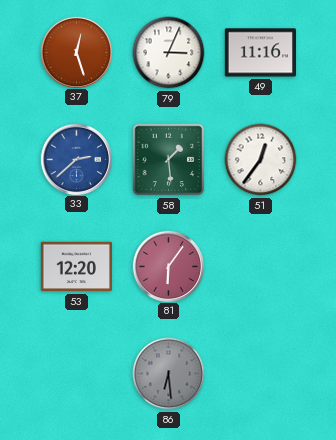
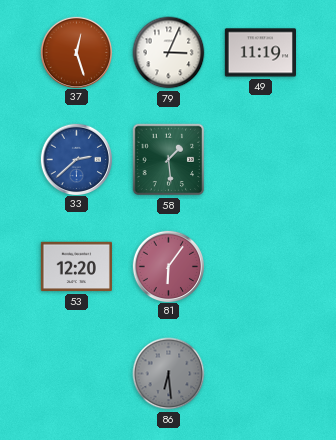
49: 11:16 -> 11:19
51: 12:36 -> none
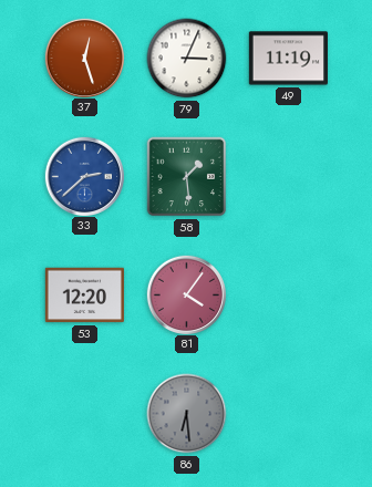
81: 6:06 -> 4:06
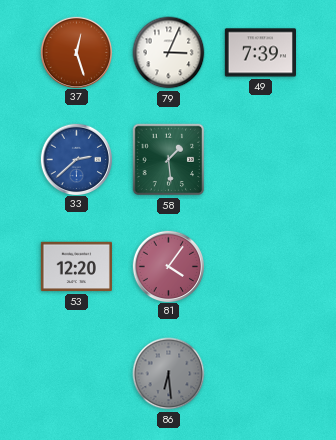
49: 11:19 -> 7:39
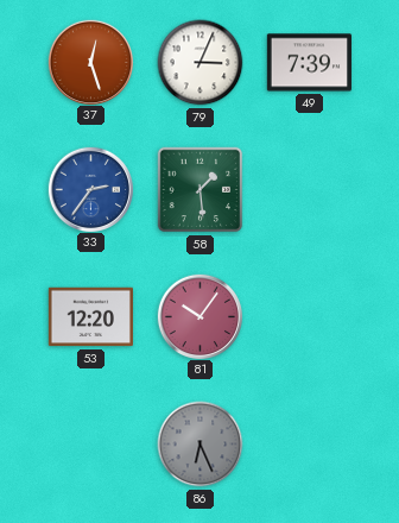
33: 2:38 -> 2:36
81: 4:06 -> 10:06
86: 6:29 -> 6:26
